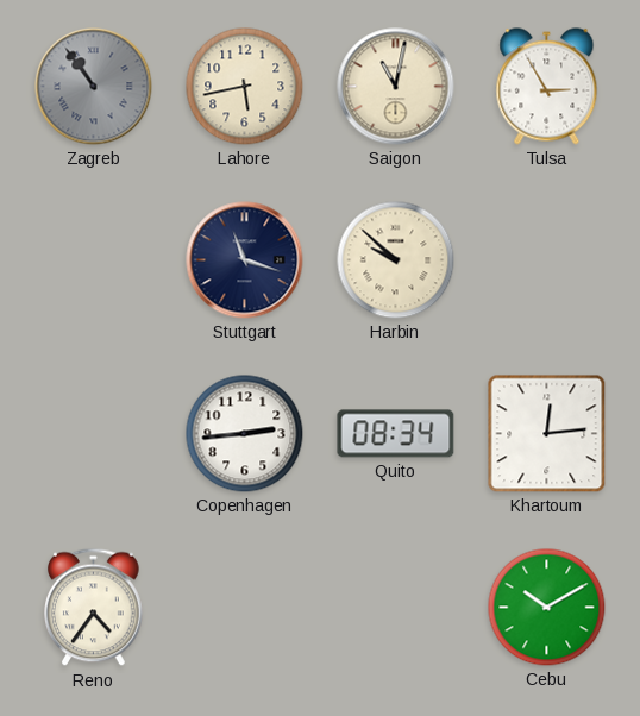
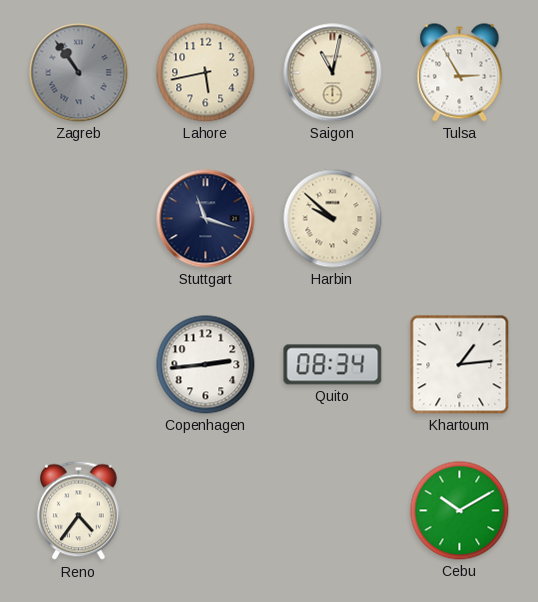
Khartoum: 12:14 -> 1:14
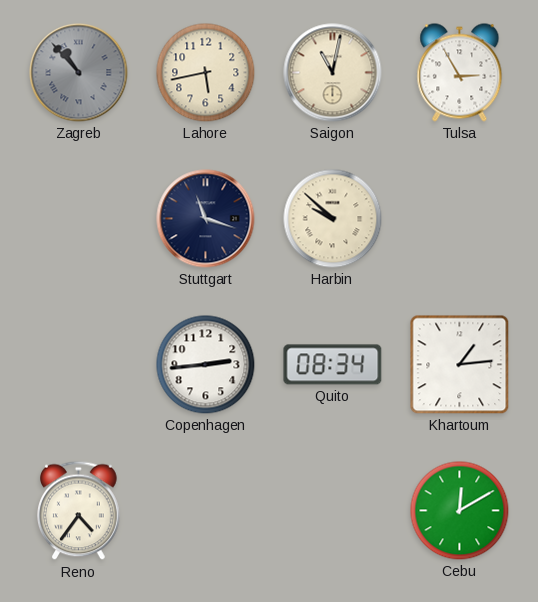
Zagreb: 10:54 -> 10:53
Cebu: 10:10 -> 12:10
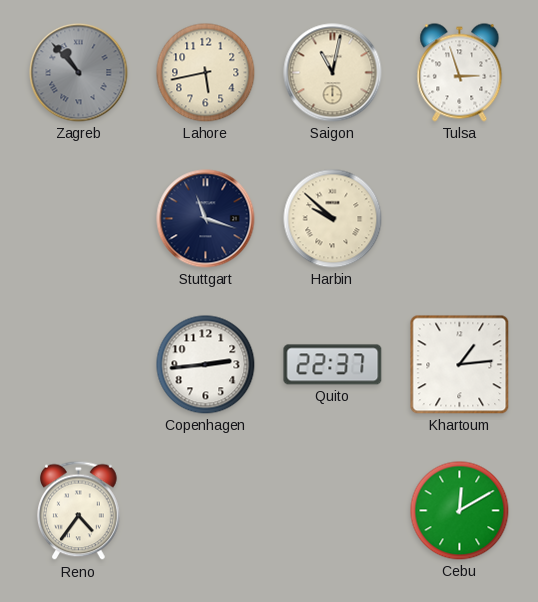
Tulsa: 2:55 -> 2:57
Quito: 08:34 -> 22:37
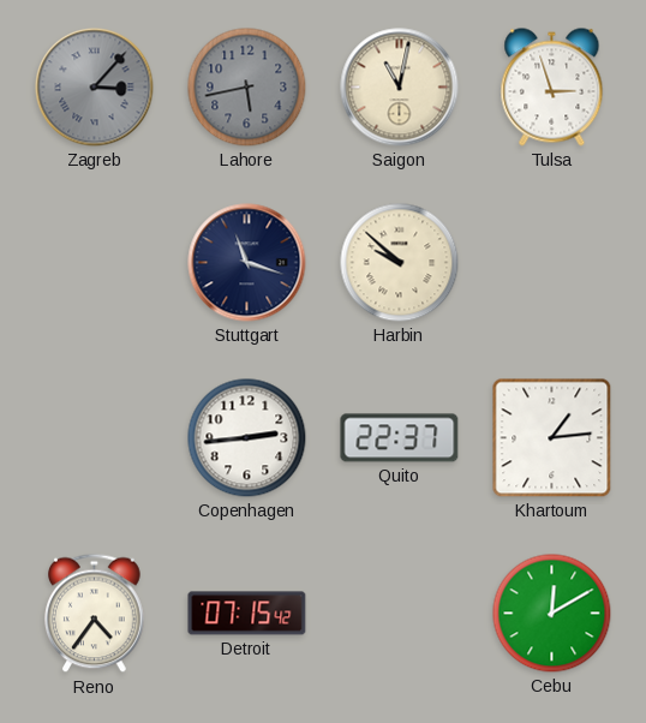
Zagreb: 10:53 -> 3:07
Lahore dial: cream -> grey
Detroit: none -> 07:15
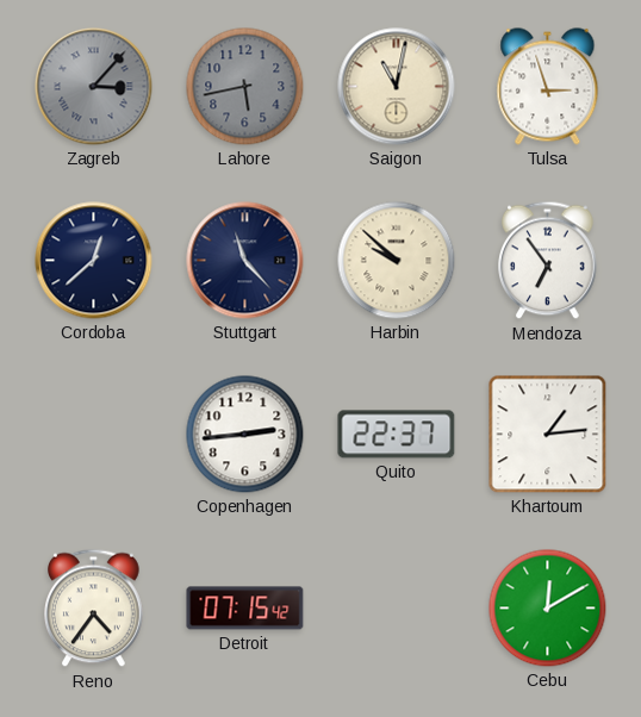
Cordoba: none -> 12:38
Stuttgart: 11:18 -> 11:23
Mendoza: none -> 6:54
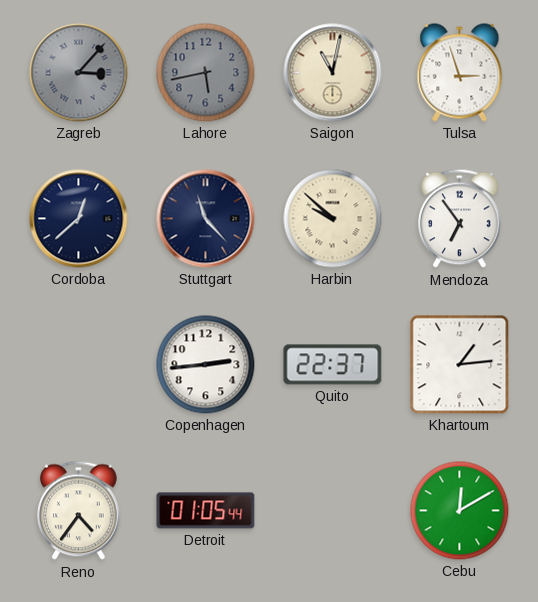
Detroit: 07:15 -> 01:05
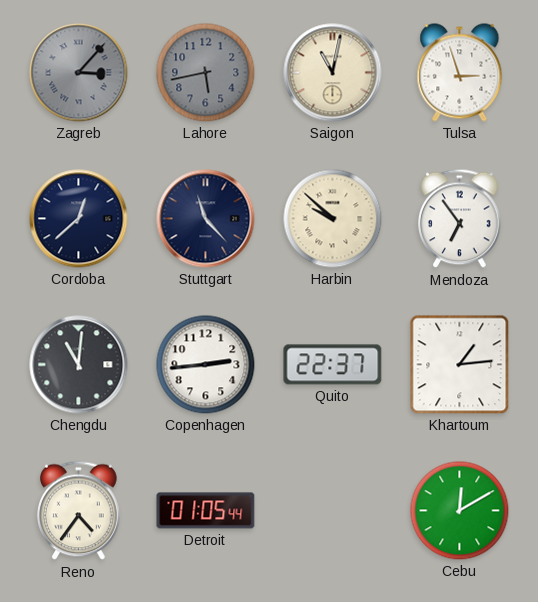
Chengdu: none -> 11:01
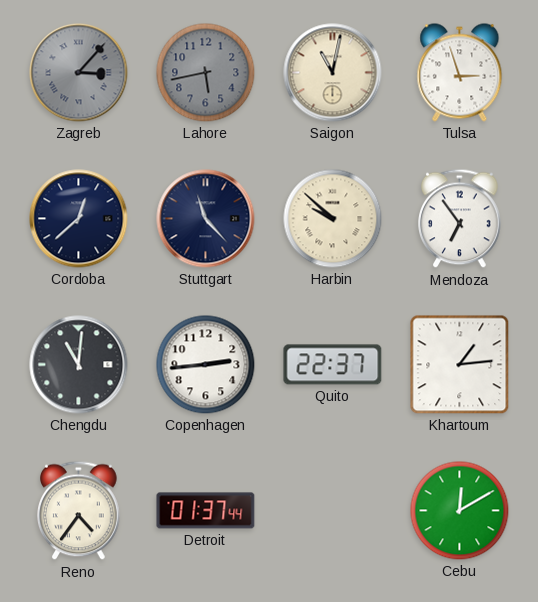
Detroit: 01:05 -> 01:37
